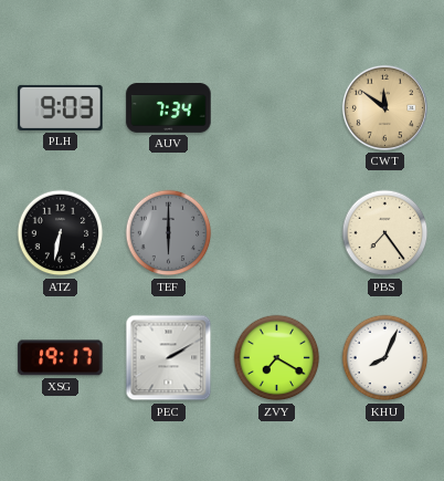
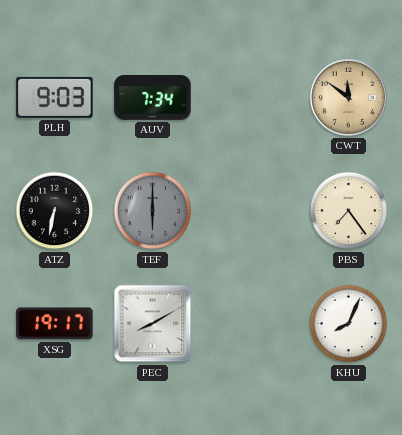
PEC: 2:10 -> 8:10
ZVY: 7:20 -> none
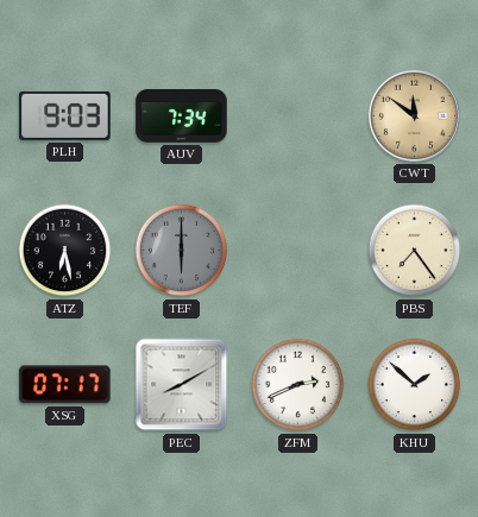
ATZ: 6:32 -> 6:28
XSG: 19:17 -> 07:17
ZFM: none -> 2:41
KHU: 8:04 -> 1:52
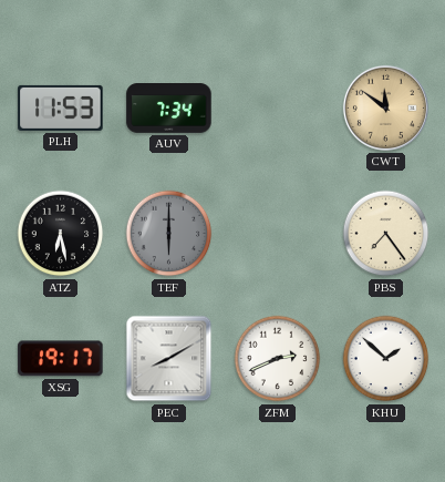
PLH: 9:03 -> 11:53
XSG: 07:17 -> 19:17
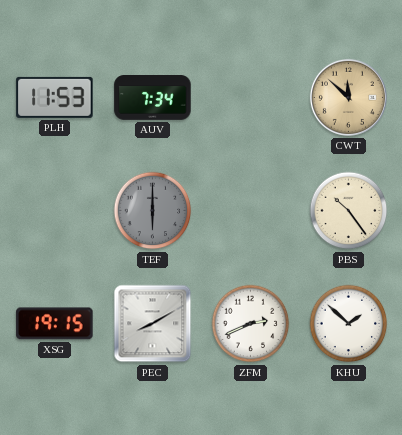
CWT: 11:51 -> 11:52
ATZ: 6:28 -> none
PBS: 7:24 -> 10:24
XSG: 19:17 -> 19:15
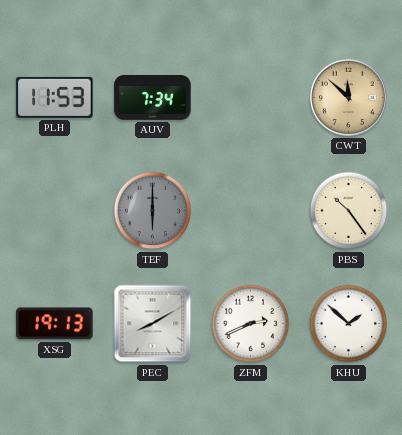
XSG: 19:15 -> 19:13
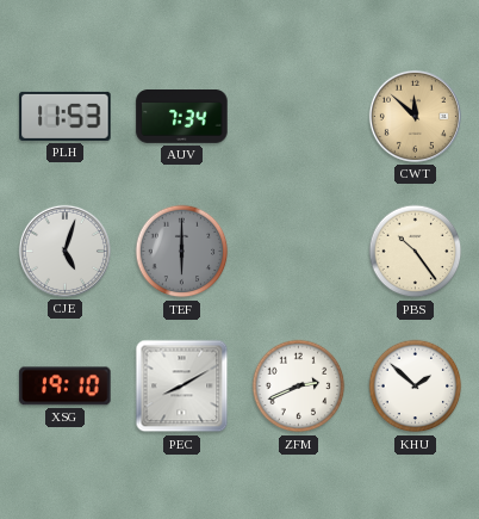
CJE: none -> 5:03
XSG: 19:13 -> 19:10
